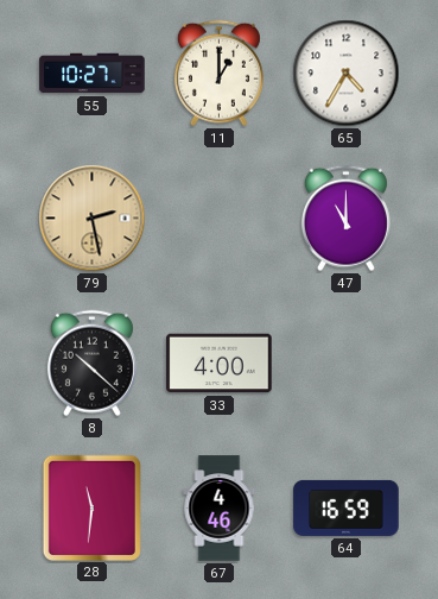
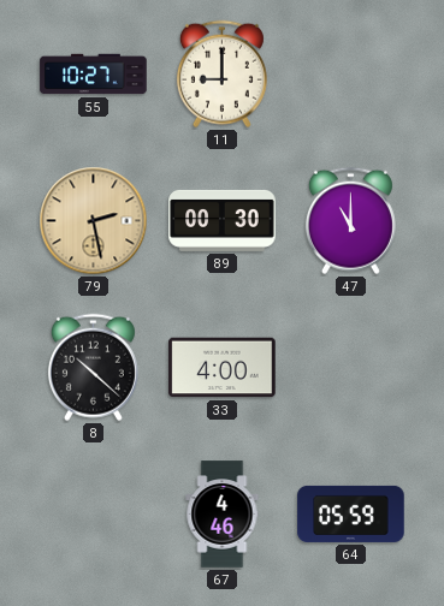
11: 1:00 -> 9:00
65: 4:35 -> none
89: none -> 00:30
28: 11:31 -> none
64: 16:59 -> 05:59
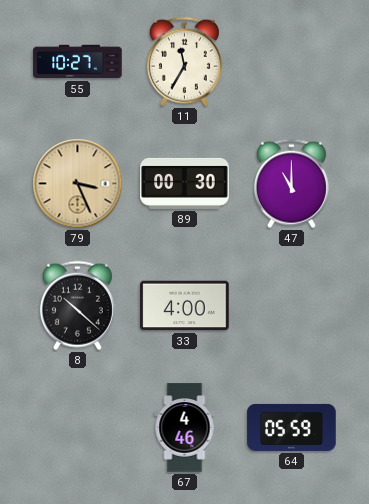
11: 9:00 -> 11:35
79: 2:28 -> 3:26
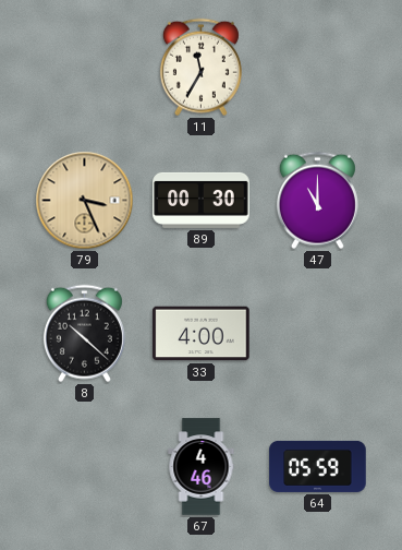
55: 10:27 -> none
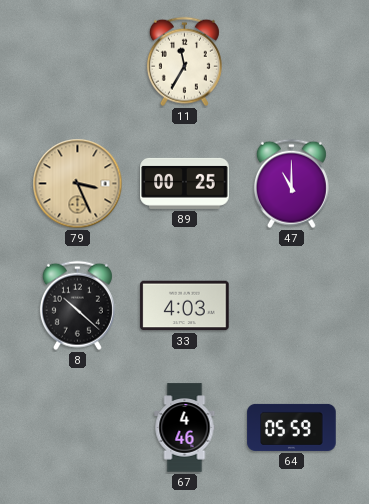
89: 00:30 -> 00:25
33: 4:00 -> 4:03
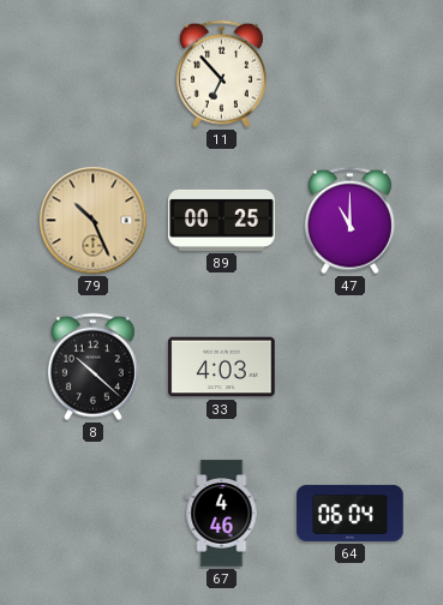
11: 11:35 -> 6:53
79: 3:26 -> 10:26
64: 05:59 -> 06:04
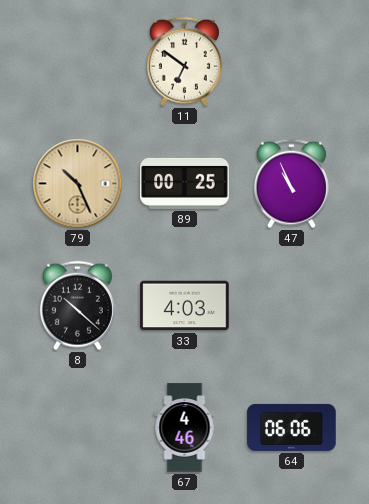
11: 6:53 -> 6:51
47: 11:00 -> 10:56
64: 06:04 -> 06:06
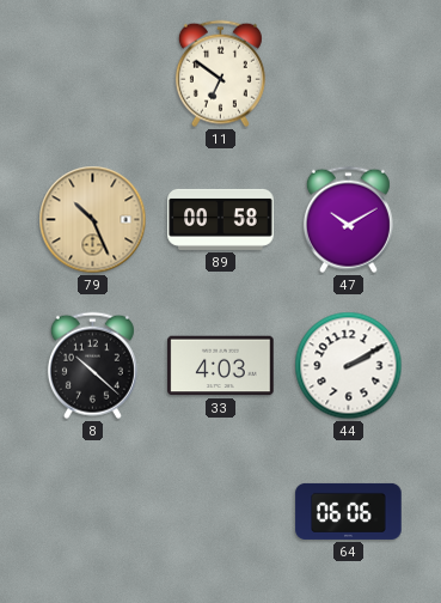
89: 00:25 -> 00:58
47: 10:56 -> 10:10
44: none -> 2:10
67: 4:46 -> none
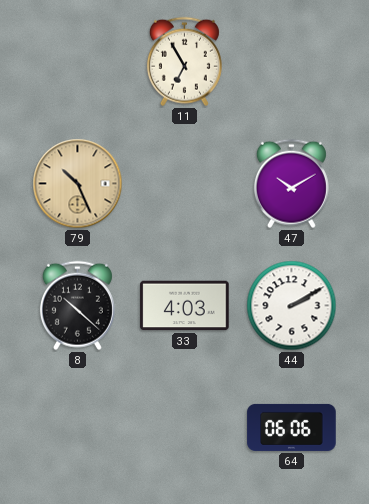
11: 6:51 -> 6:55
89: 00:58 -> none
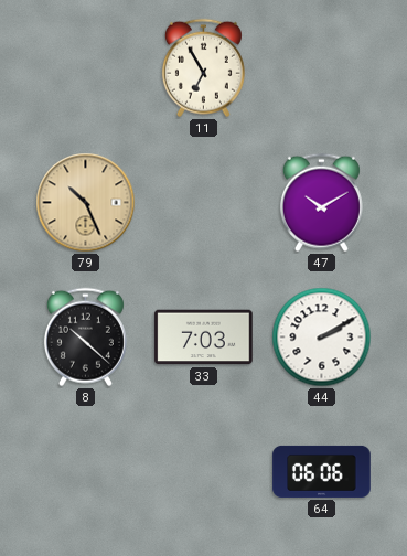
33: 4:03 -> 7:03
